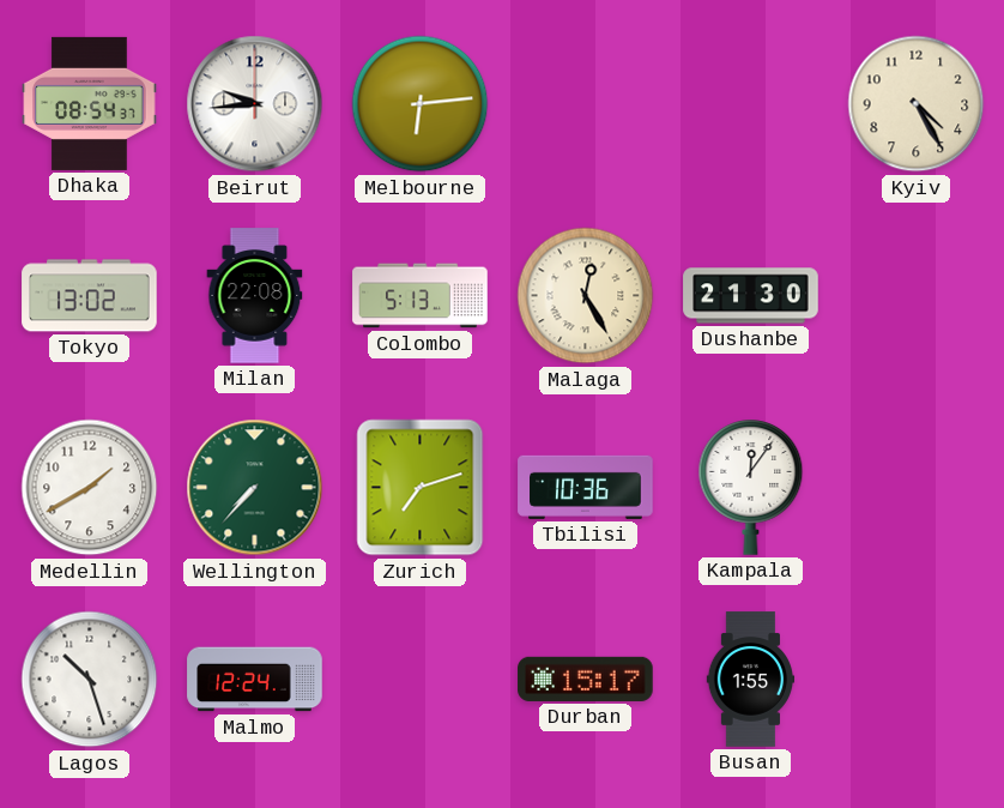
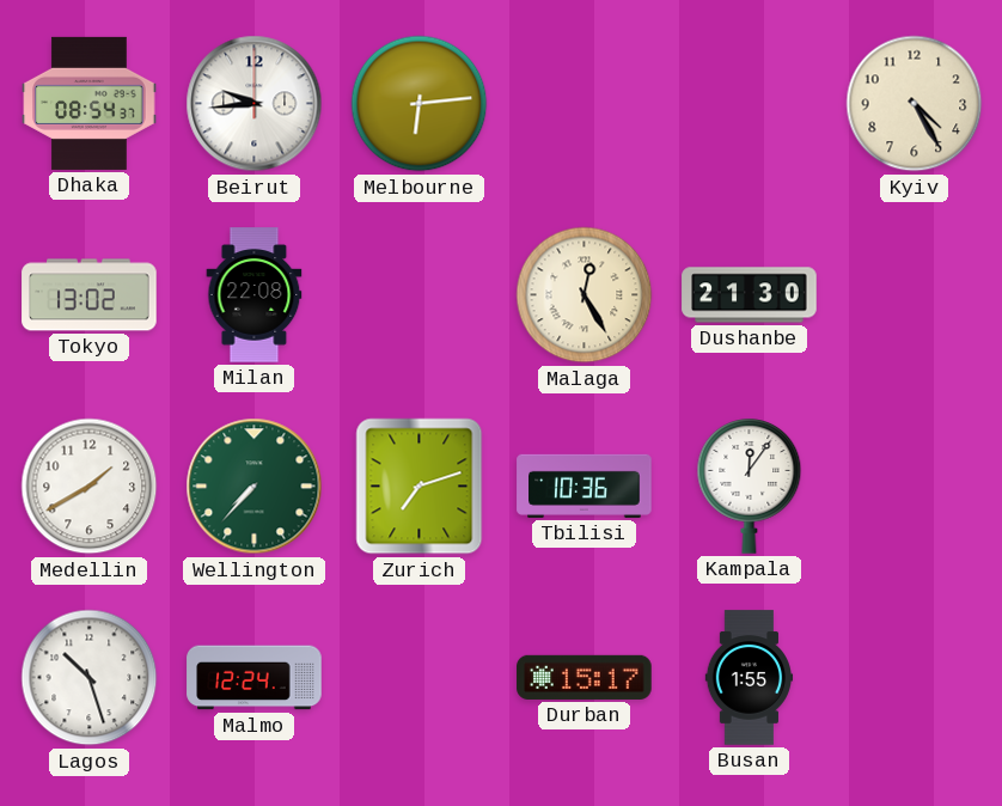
Colombo: 5:13 -> none
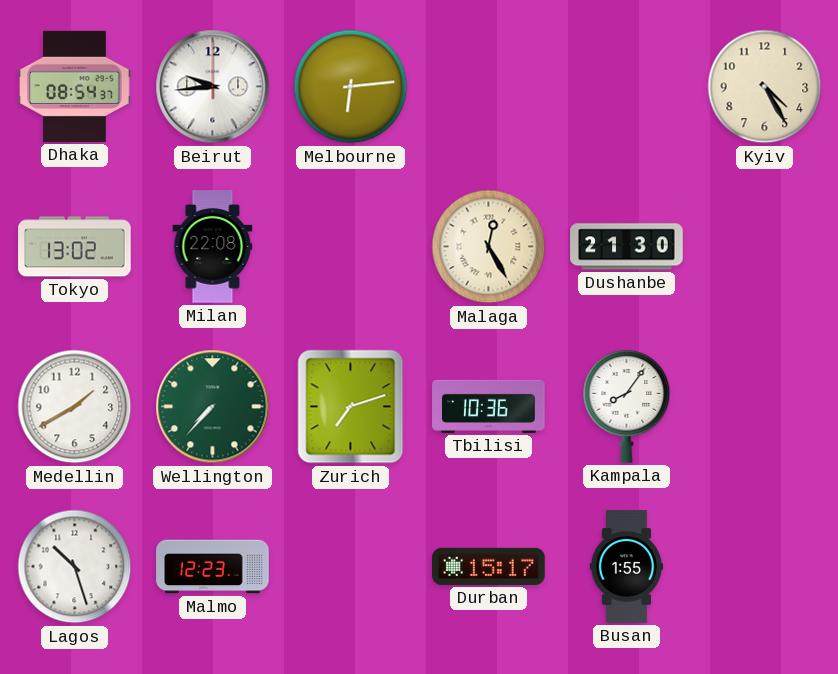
Kampala: 12:06 -> 8:06
Malmo: 12:24 -> 12:23
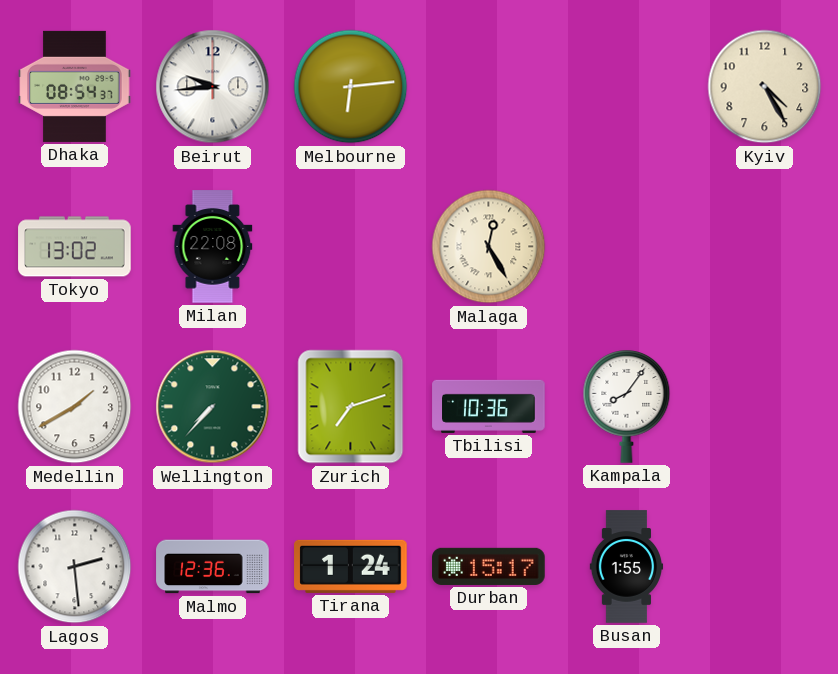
Dushanbe: 21:30 -> none
Lagos: 10:27 -> 2:29
Malmo: 12:23 -> 12:36
Tirana: none -> 1:24
